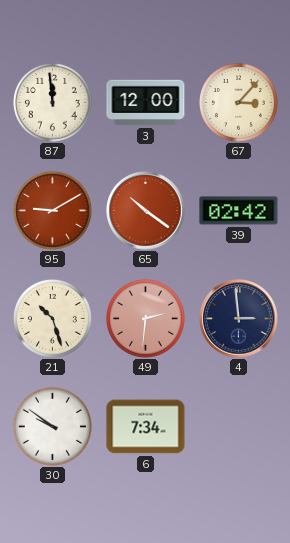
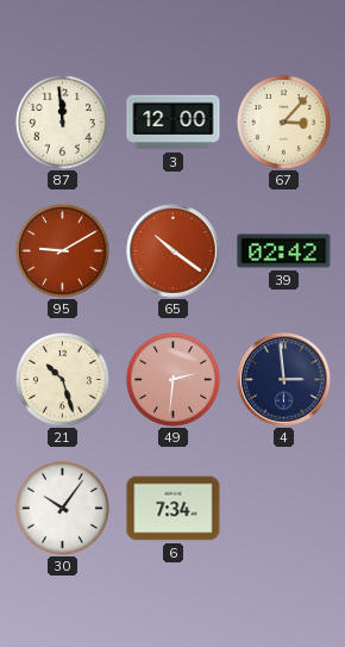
30: 9:51 -> 10:06
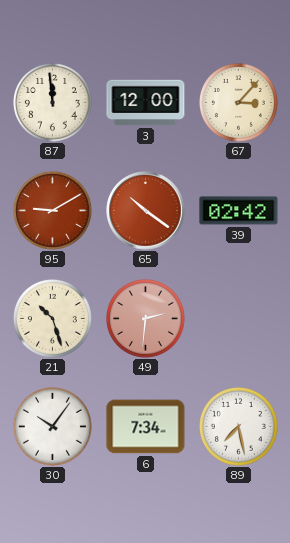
4: 2:59 -> none
89: none -> 7:28
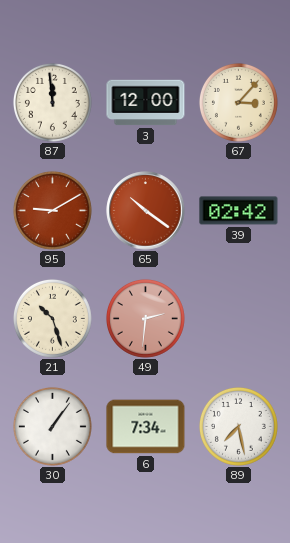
30: 10:06 -> 1:06
